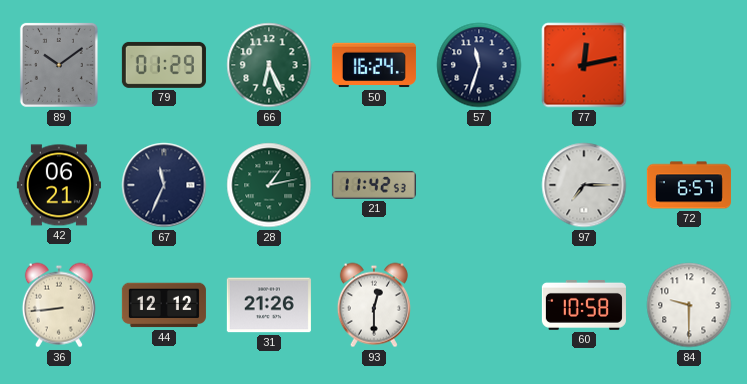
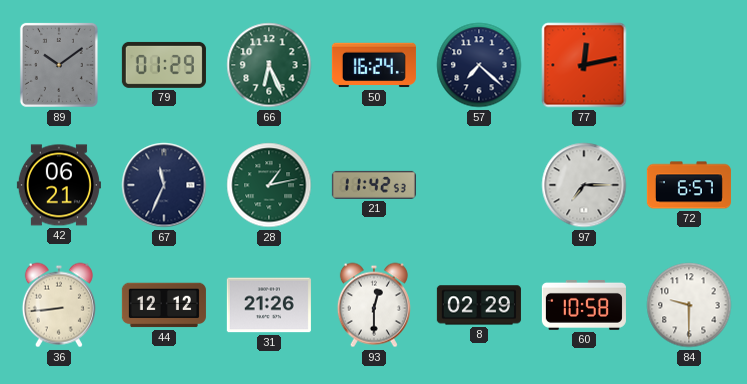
57: 11:33 -> 7:22
8: none -> 02:29
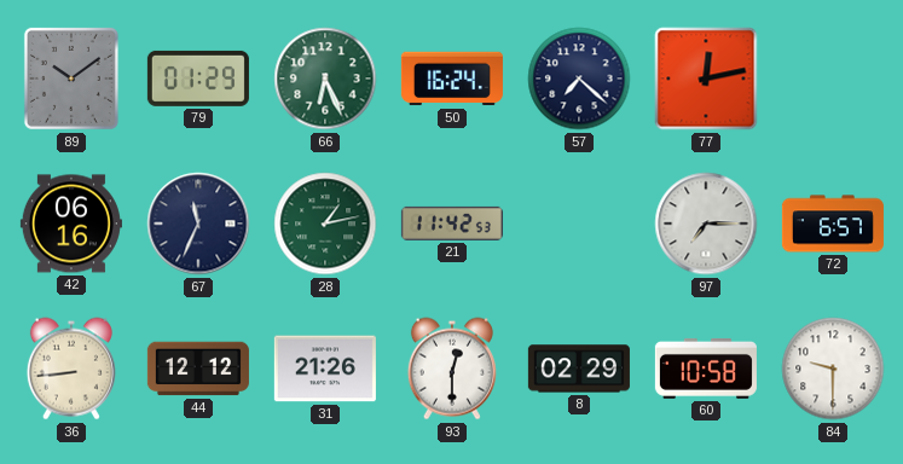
42: 06:21 -> 06:16
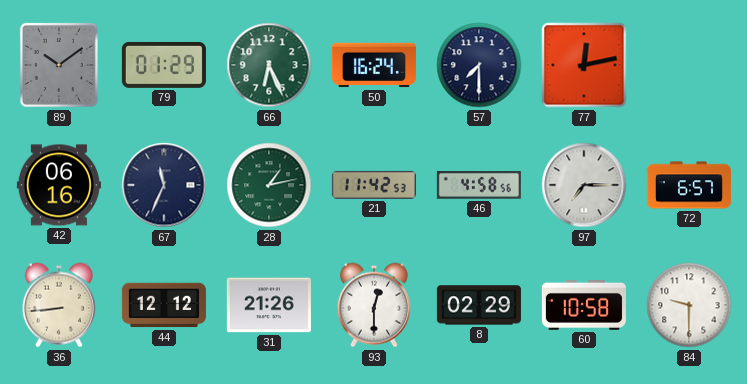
57: 7:22 -> 7:30
46: none -> 4:58
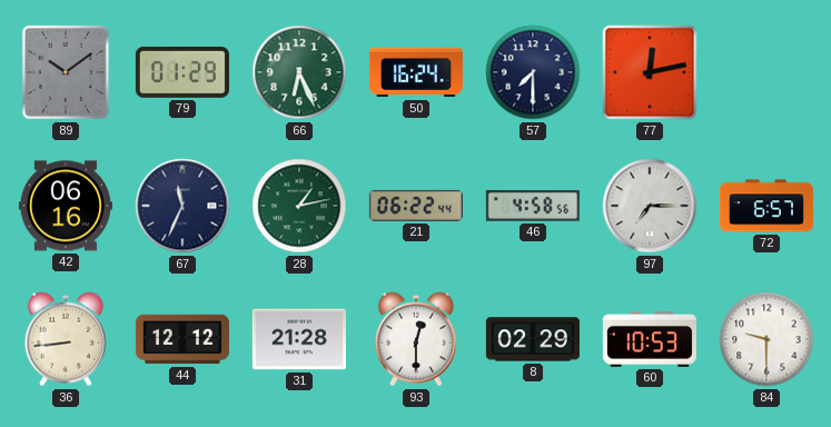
21: 11:42 -> 06:22
31: 21:26 -> 21:28
60: 10:58 -> 10:53
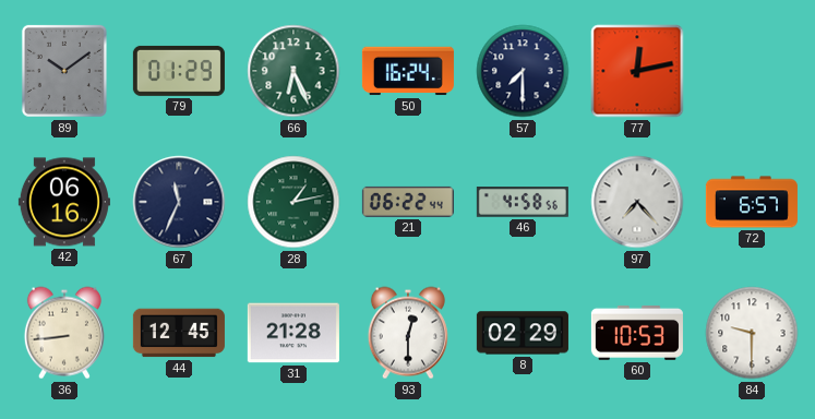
97: 7:15 -> 7:23
44: 12:12 -> 12:45
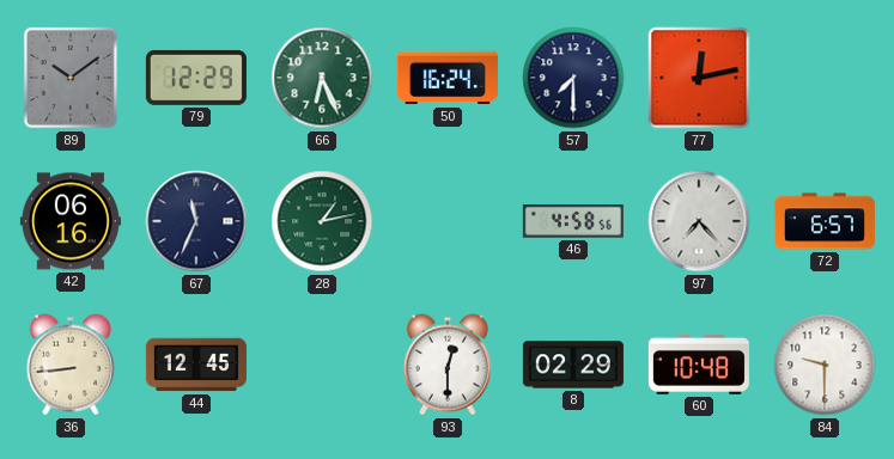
79: 01:29 -> 12:29
21: 06:22 -> none
31: 21:28 -> none
60: 10:53 -> 10:48
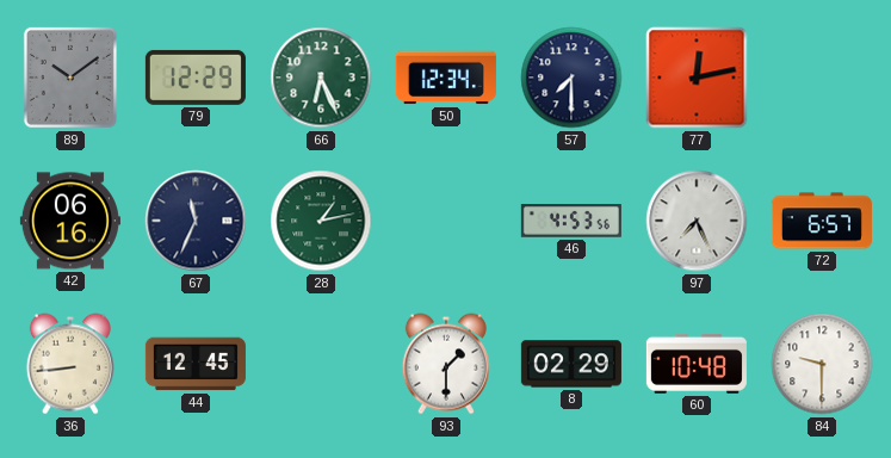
50: 16:24 -> 12:34
46: 4:58 -> 4:53
97: 7:23 -> 7:26
93: 12:30 -> 1:30
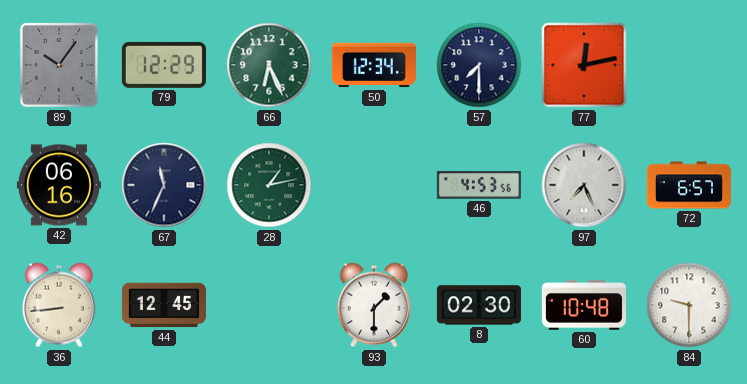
89: 10:09 -> 10:06
8: 02:29 -> 02:30
